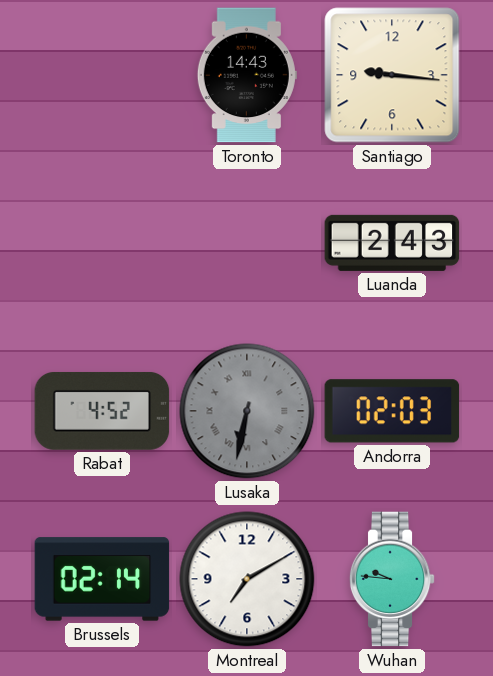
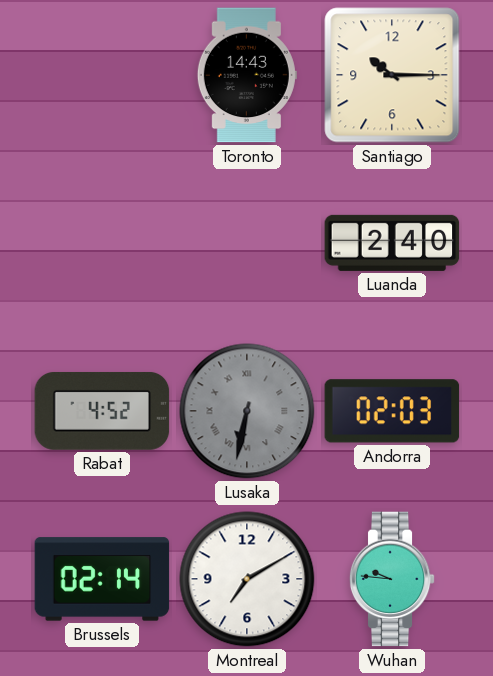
Santiago: 9:16 -> 10:15
Luanda: 2:43 -> 2:40
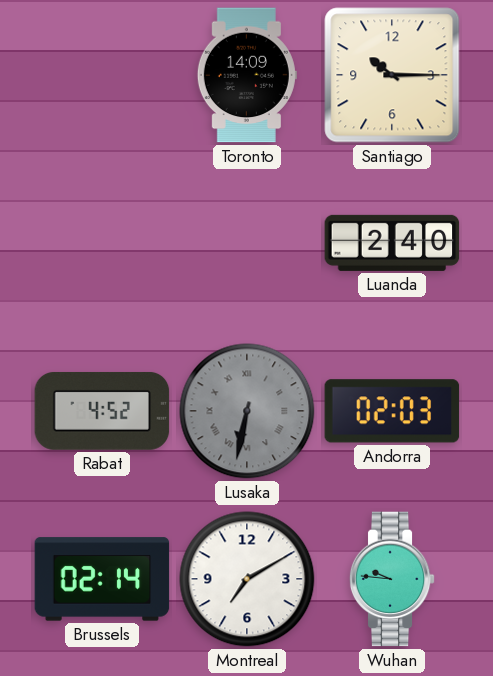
Toronto: 14:43 -> 14:09
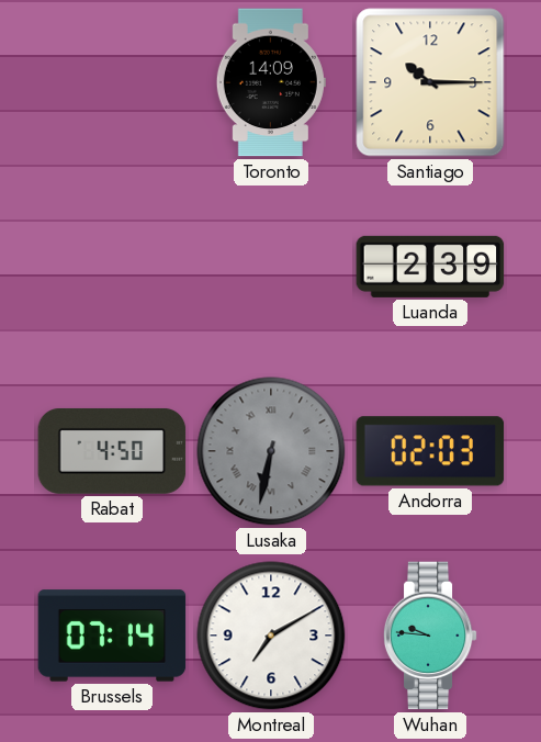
Luanda: 2:40 -> 2:39
Rabat: 4:52 -> 4:50
Brussels: 02:14 -> 07:14
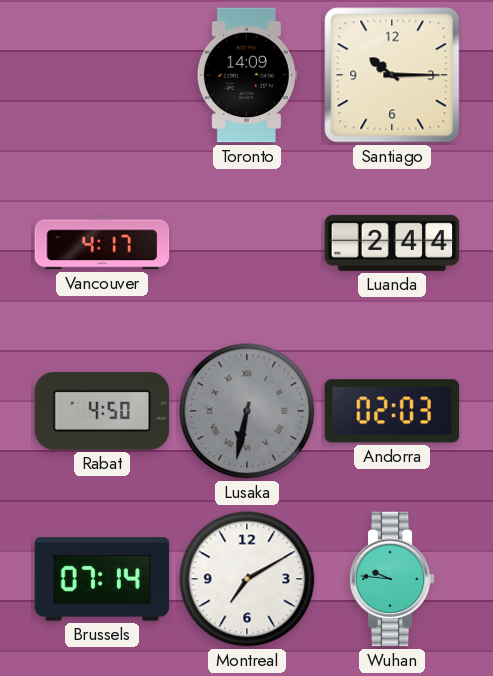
Vancouver: none -> 4:17
Luanda: 2:39 -> 2:44
